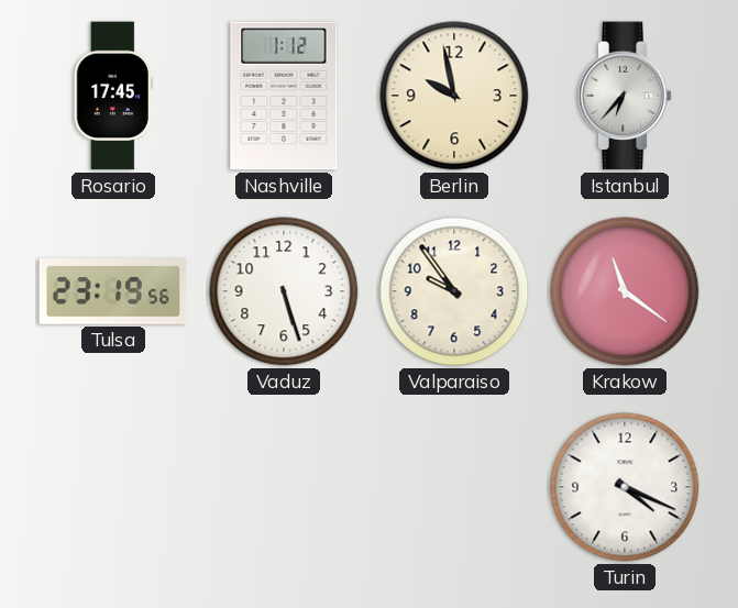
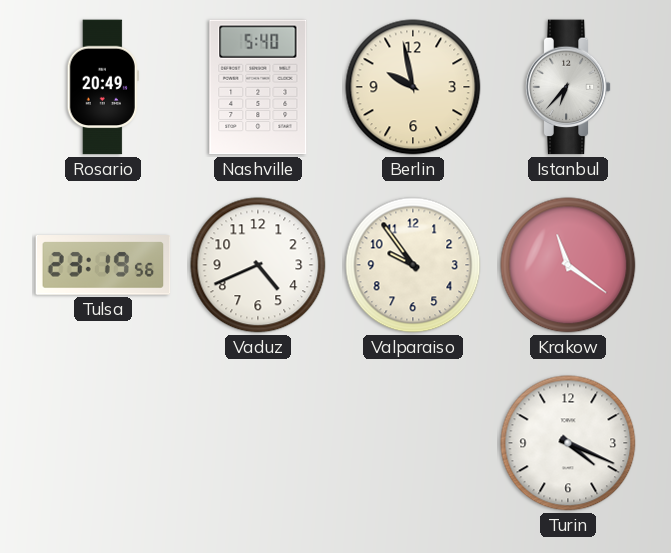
Rosario: 17:45 -> 20:49
Nashville: 1:12 -> 5:40
Vaduz: 5:27 -> 4:41
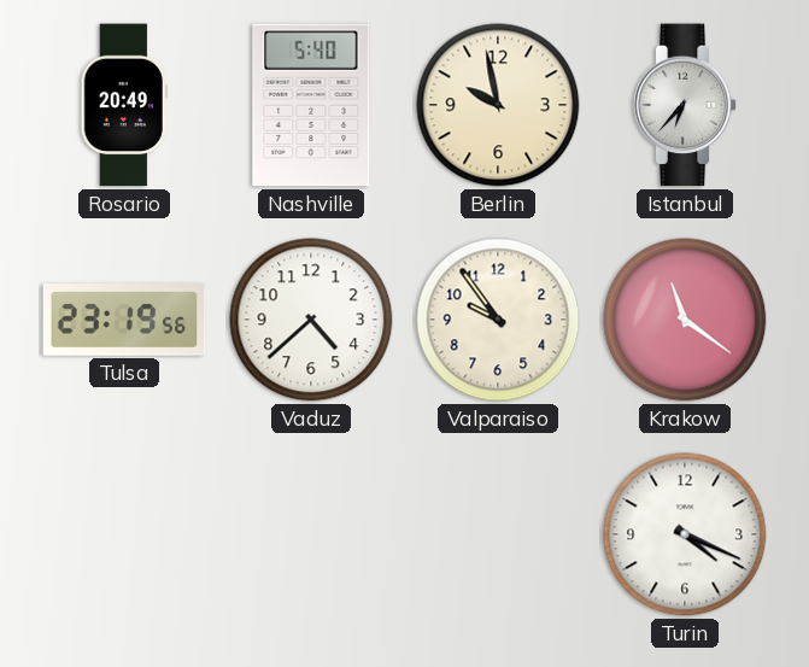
Vaduz: 4:41 -> 4:38
